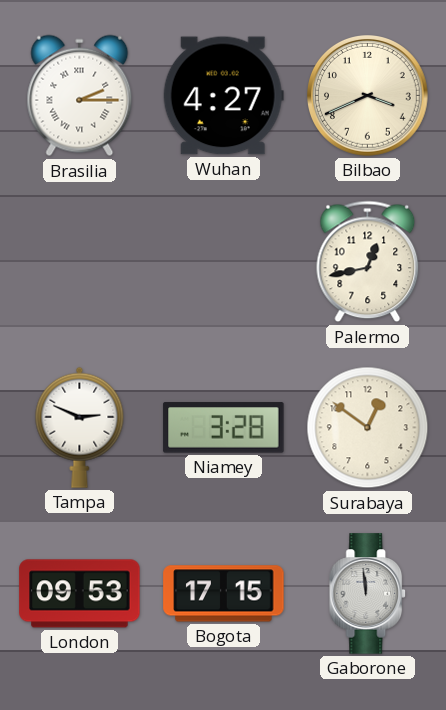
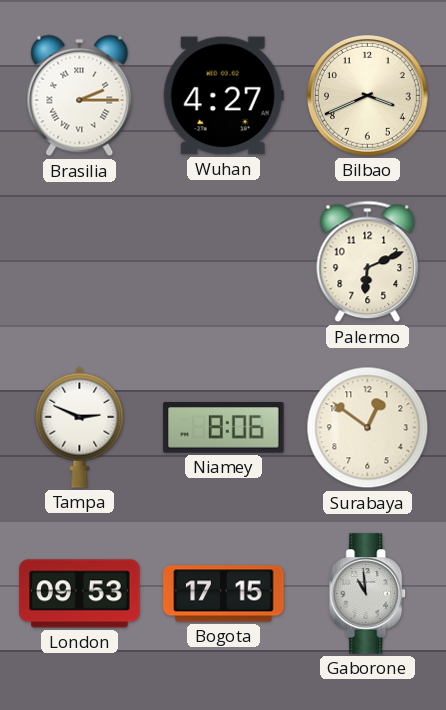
Palermo: 12:43 -> 6:11
Niamey: 3:28 -> 8:06
Gaborone: 11:59 -> 10:59
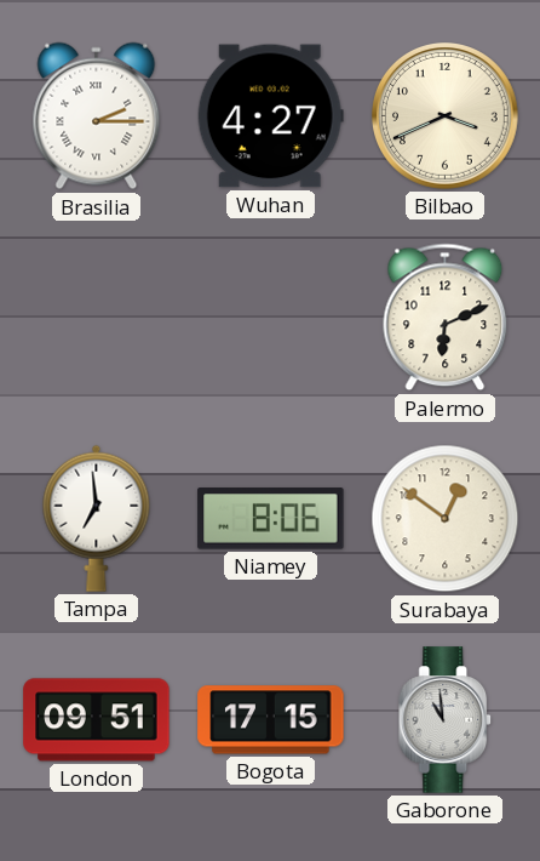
Tampa: 2:49 -> 6:59
London: 09:53 -> 09:51
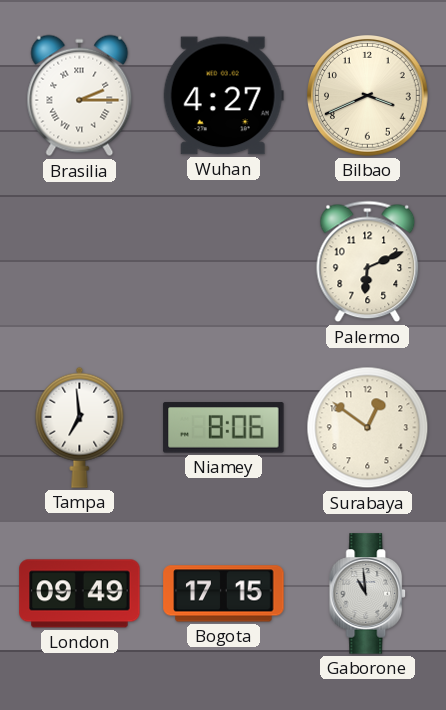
London: 09:51 -> 09:49
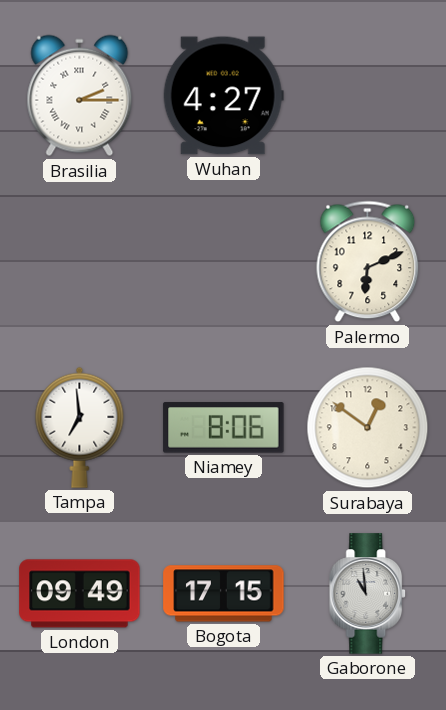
Bilbao: 3:41 -> none
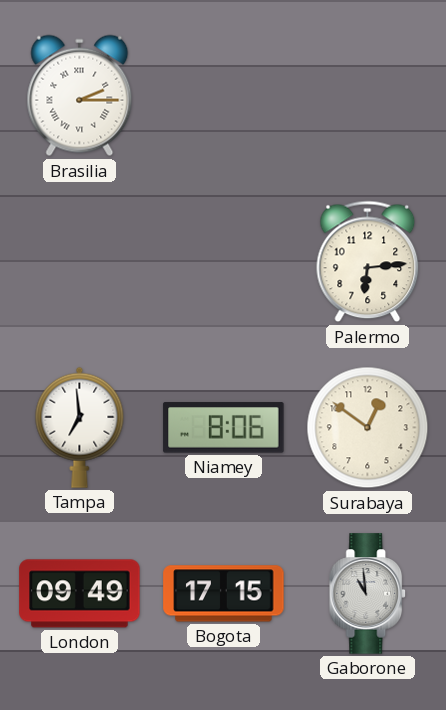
Wuhan: 4:27 -> none
Palermo: 6:11 -> 6:14
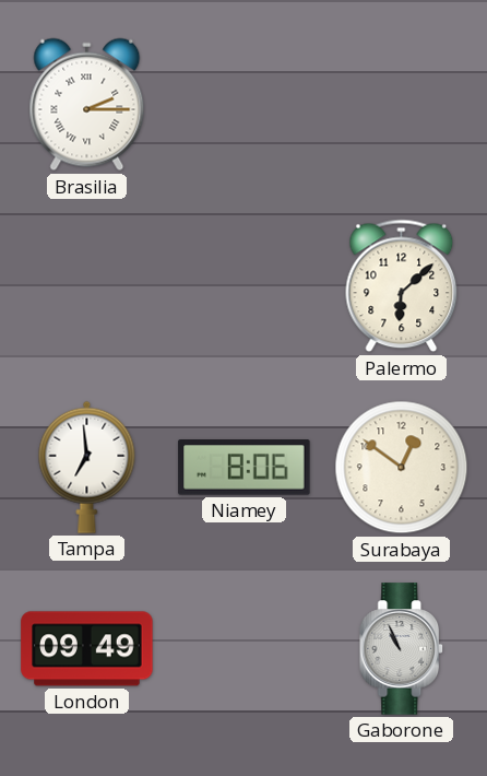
Palermo: 6:14 -> 6:08
Bogota: 17:15 -> none
Gaborone: 10:59 -> 10:56
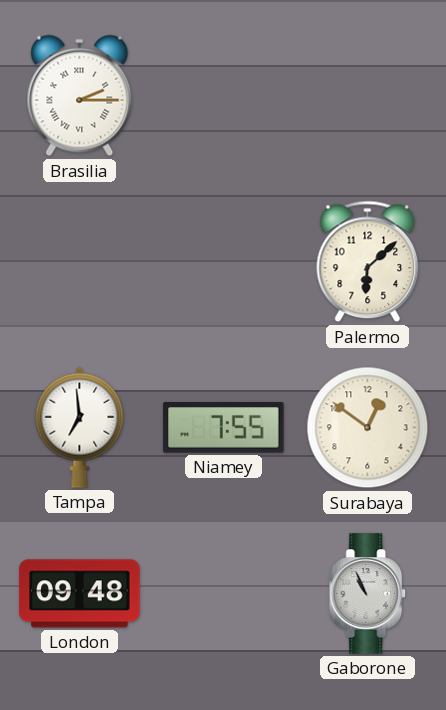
Niamey: 8:06 -> 7:55
London: 09:49 -> 09:48
